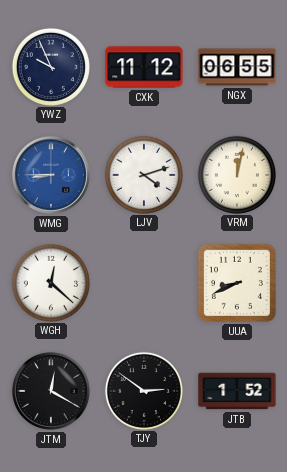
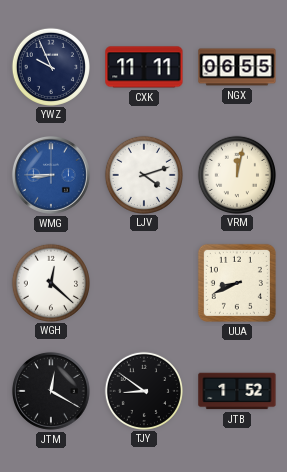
CXK: 11:12 -> 11:11
TJY: 2:51 -> 8:51
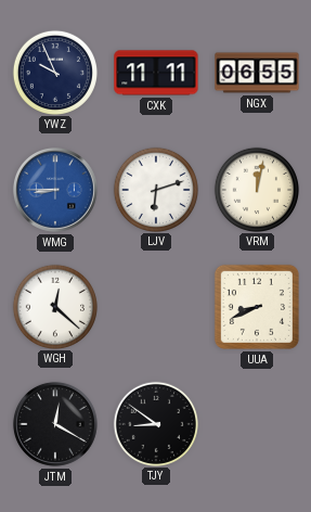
LJV: 4:12 -> 6:12
JTB: 1:52 -> none
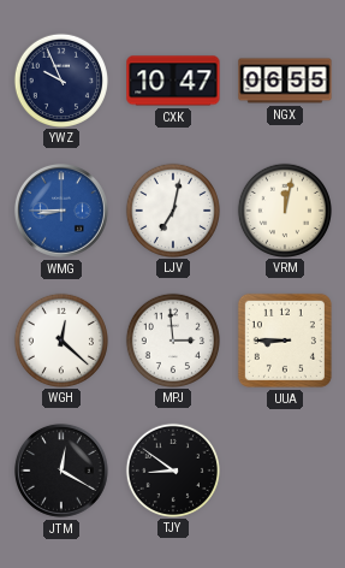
CXK: 11:11 -> 10:47
LJV: 6:12 -> 7:02
MPJ: none -> 2:59
UUA: 8:41 -> 8:45
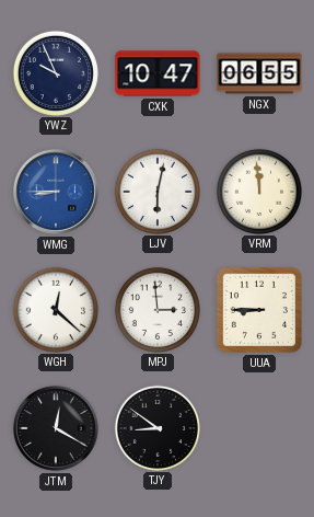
LJV: 7:02 -> 6:02
VRM: 12:02 -> 11:59
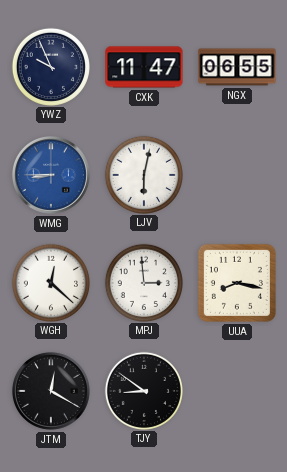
CXK: 10:47 -> 11:47
VRM: 11:59 -> none
UUA: 8:45 -> 8:17
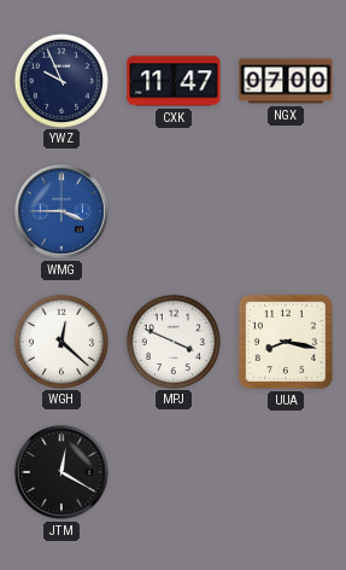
NGX: 06:55 -> 07:00
WMG: 8:45 -> 3:45
LJV: 6:02 -> none
MPJ: 2:59 -> 3:49
TJY: 8:51 -> none
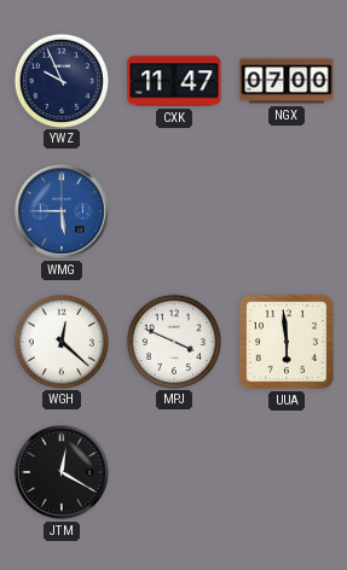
WMG: 3:45 -> 5:45
UUA: 8:17 -> 5:59
